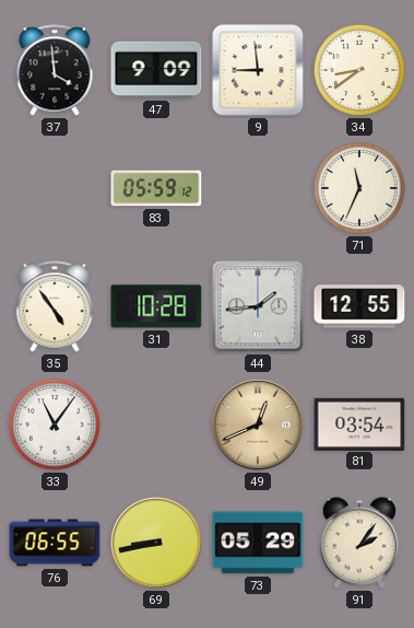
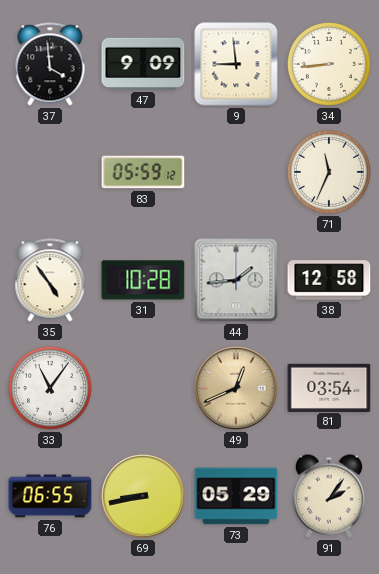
34: 8:39 -> 8:44
38: 12:55 -> 12:58
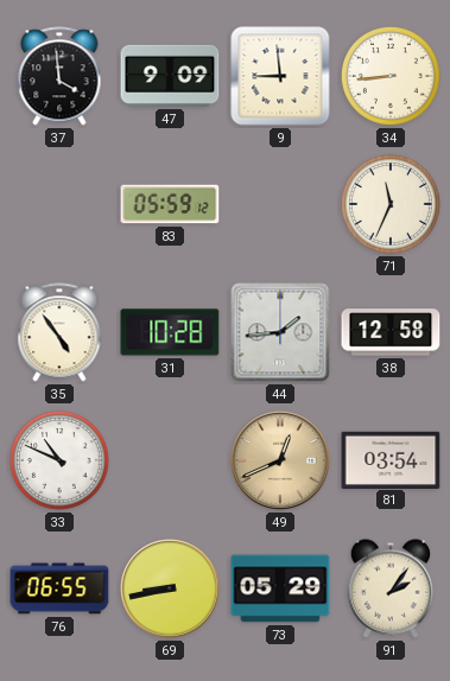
33: 11:06 -> 10:49
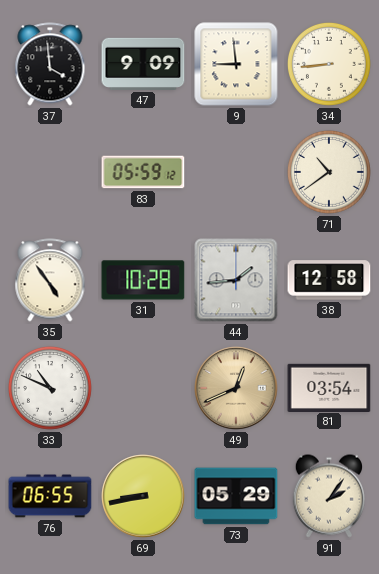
71: 11:34 -> 10:39
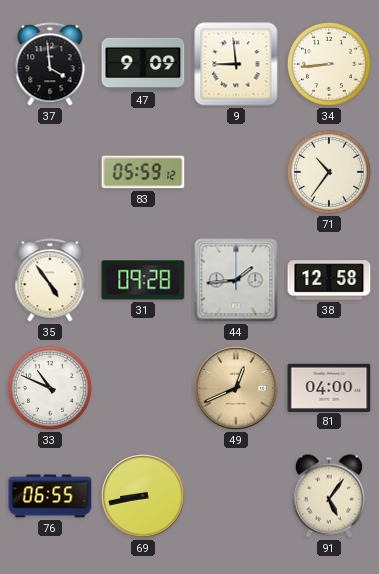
71: 10:39 -> 10:36
31: 10:28 -> 09:28
81: 03:54 -> 04:00
73: 05:29 -> none
91: 2:06 -> 5:06
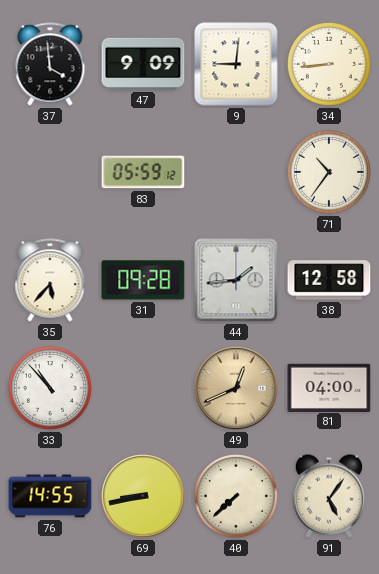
9: 8:59 -> 9:01
35: 4:54 -> 5:37
33: 10:49 -> 10:53
76: 06:55 -> 14:55
40: none -> 7:38
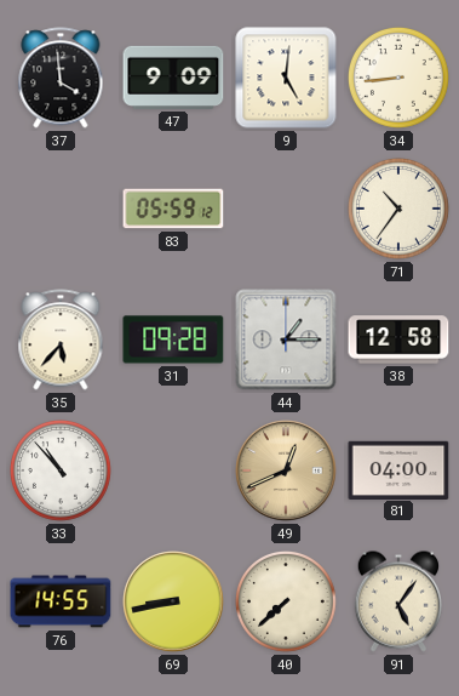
9: 9:01 -> 5:01
44: 1:44 -> 1:15
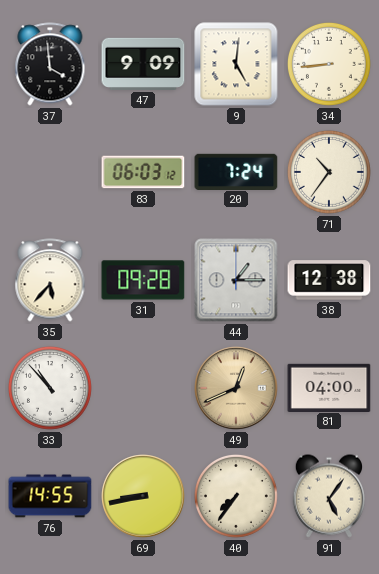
83: 05:59 -> 06:03
20: none -> 7:24
38: 12:58 -> 12:38
40: 7:38 -> 7:36
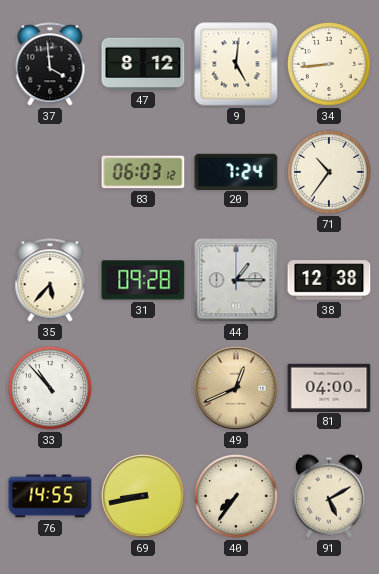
47: 9:09 -> 8:12
91: 5:06 -> 5:10
